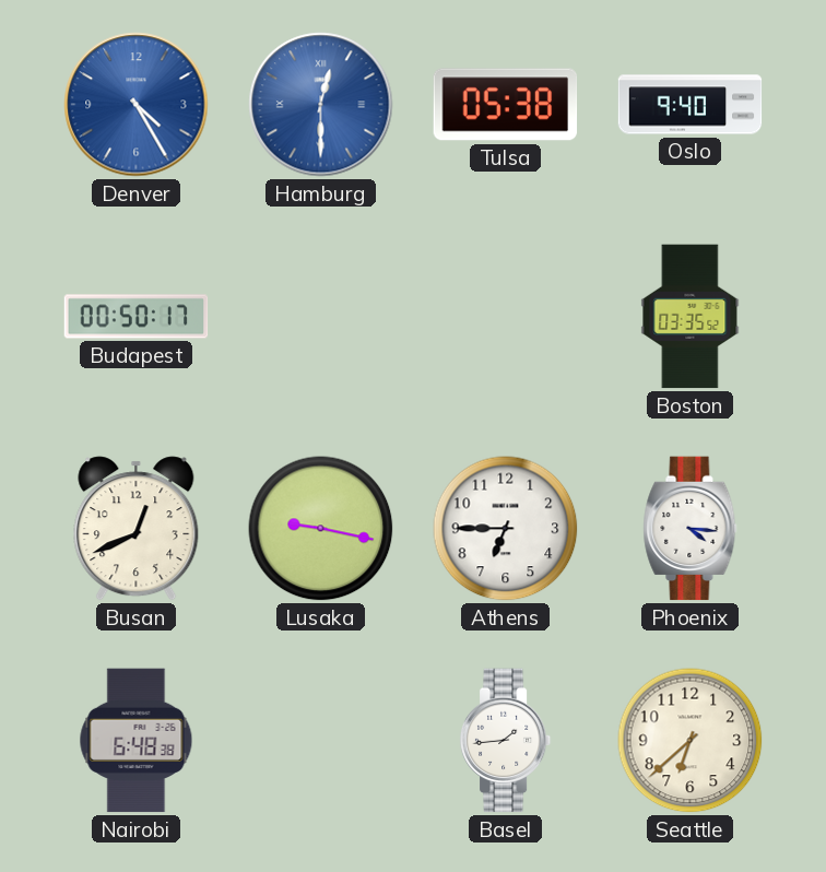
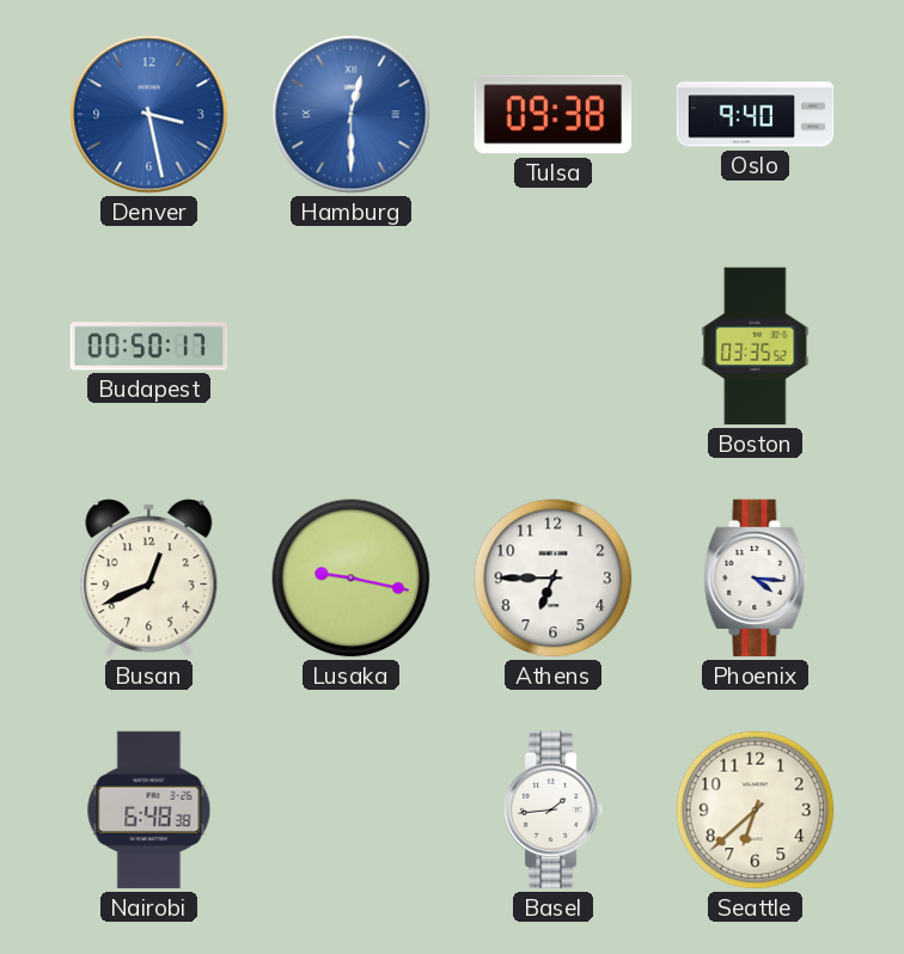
Denver: 4:25 -> 3:28
Tulsa: 05:38 -> 09:38
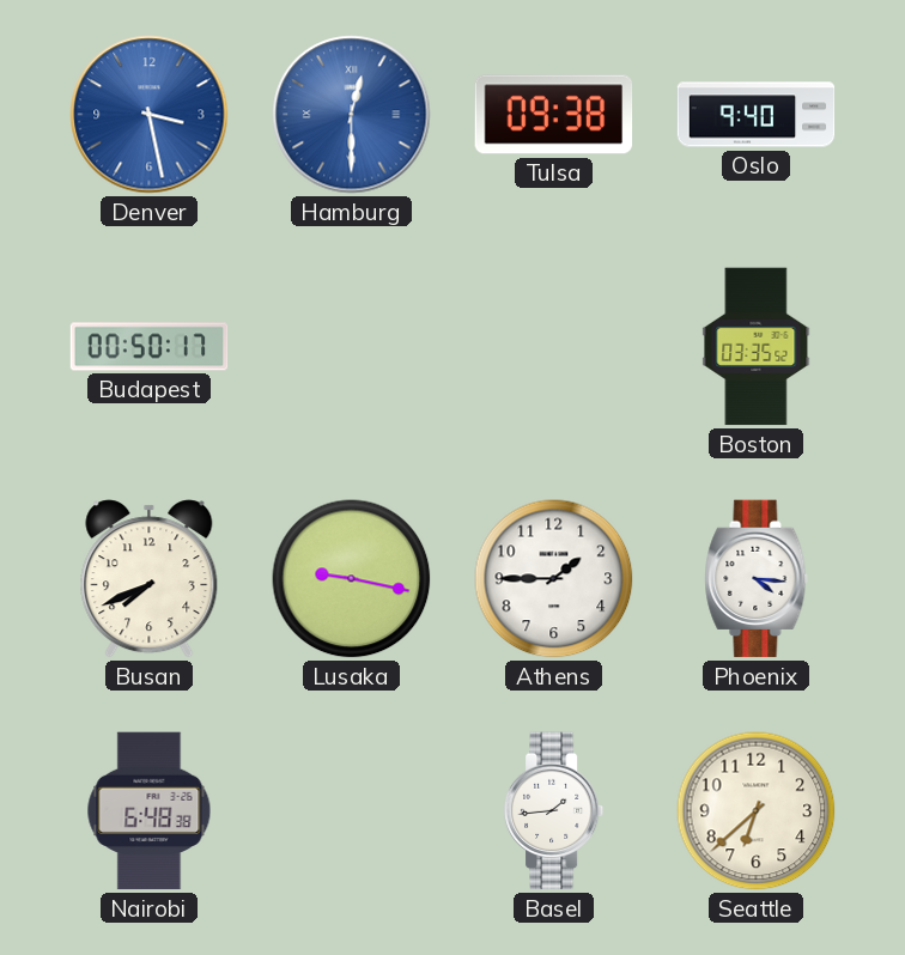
Busan: 12:41 -> 7:41
Athens: 6:45 -> 1:45
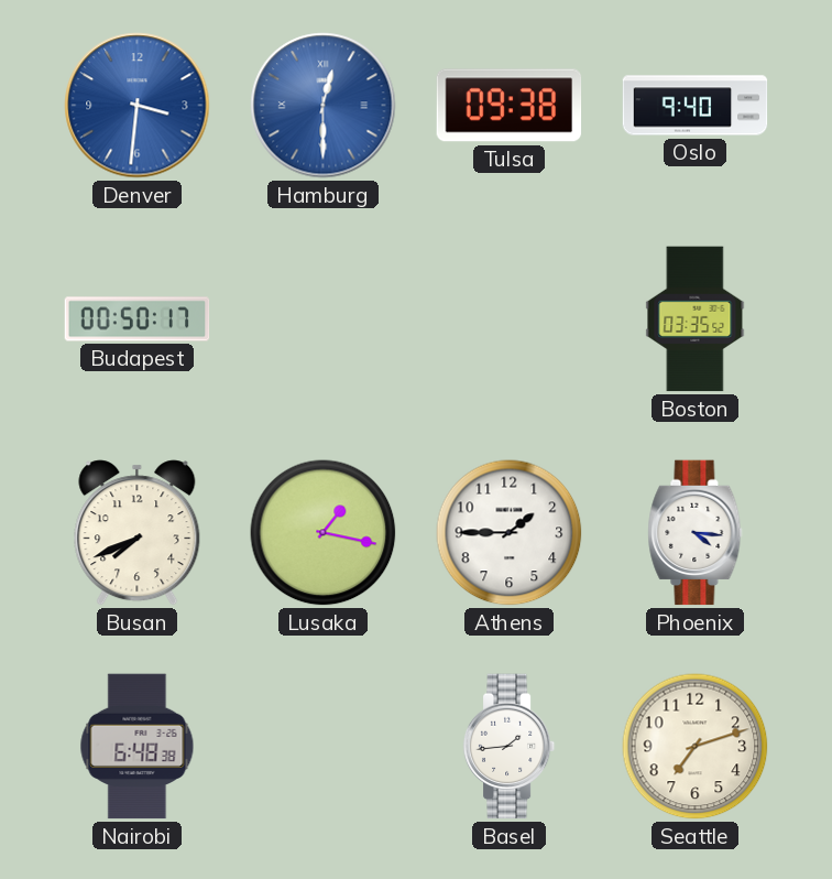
Denver: 3:28 -> 3:31
Lusaka: 9:17 -> 1:17
Seattle: 6:38 -> 7:12
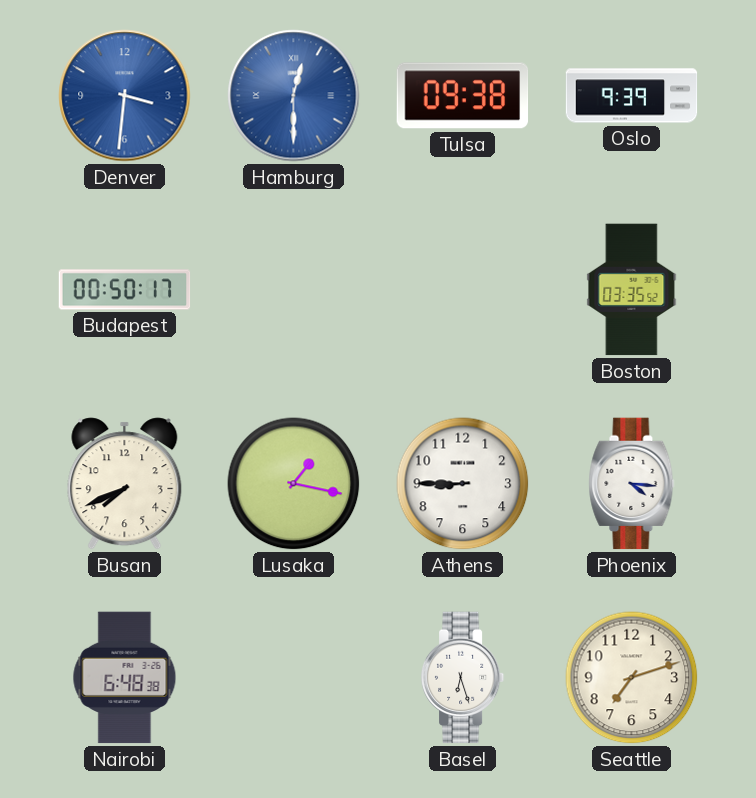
Oslo: 9:40 -> 9:39
Athens: 1:45 -> 8:45
Basel: 1:44 -> 6:27
